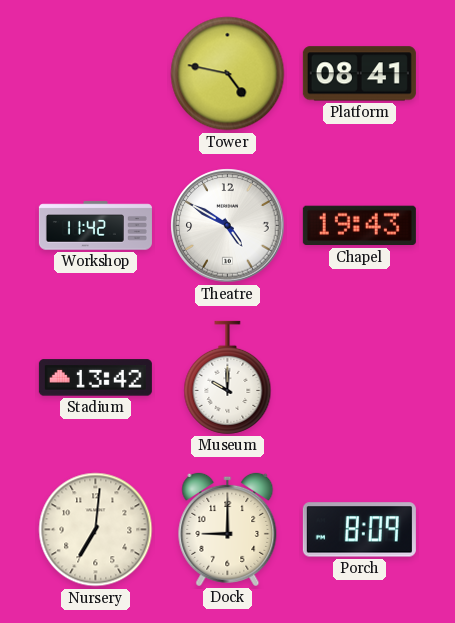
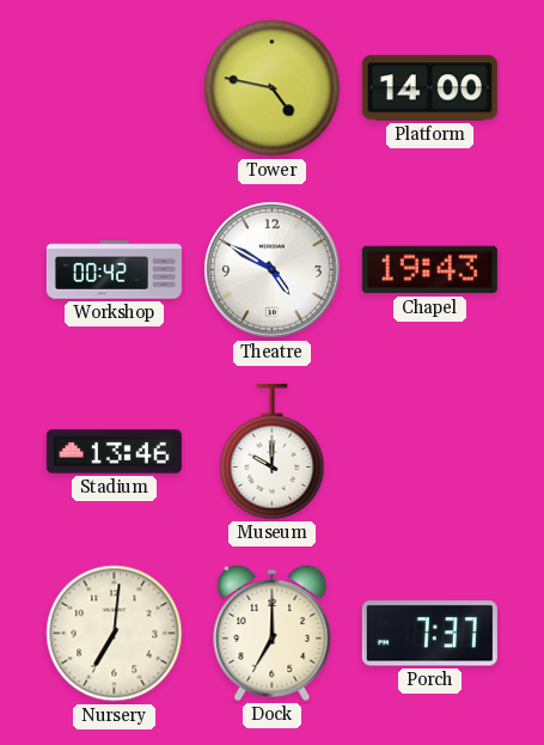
Platform: 08:41 -> 14:00
Workshop: 11:42 -> 00:42
Stadium: 13:42 -> 13:46
Dock: 9:00 -> 7:00
Porch: 8:09 -> 7:37
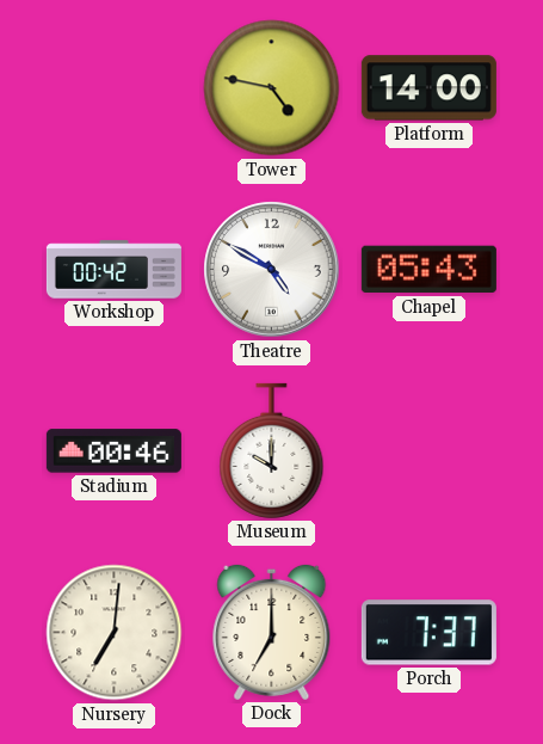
Chapel: 19:43 -> 05:43
Stadium: 13:46 -> 00:46
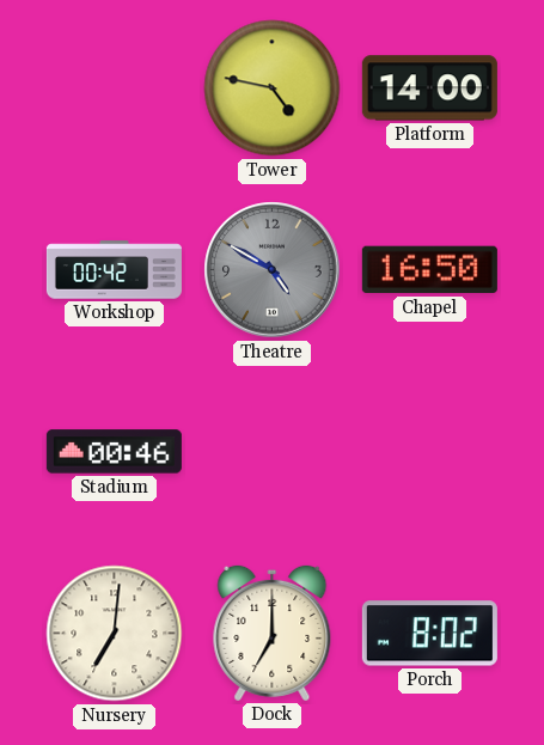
Theatre dial: white -> grey
Chapel: 05:43 -> 16:50
Museum: 10:00 -> none
Porch: 7:37 -> 8:02
